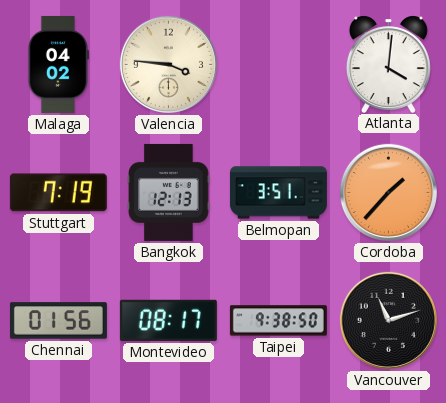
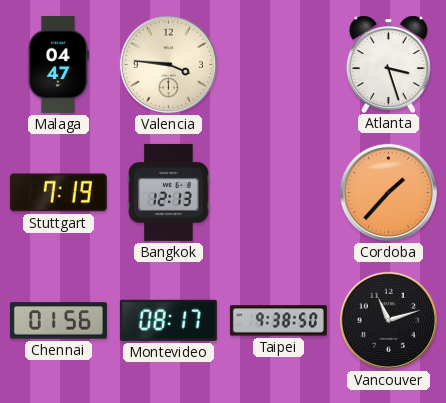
Malaga: 04:02 -> 04:47
Atlanta: 4:01 -> 3:27
Belmopan: 3:51 -> none
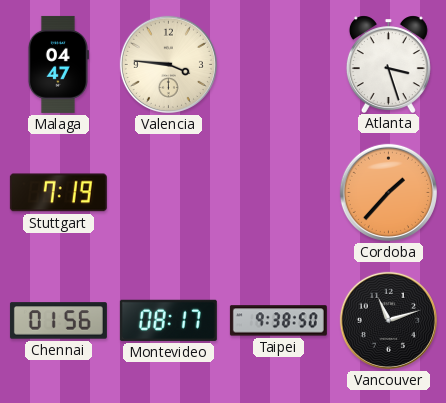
Bangkok: 12:13 -> none
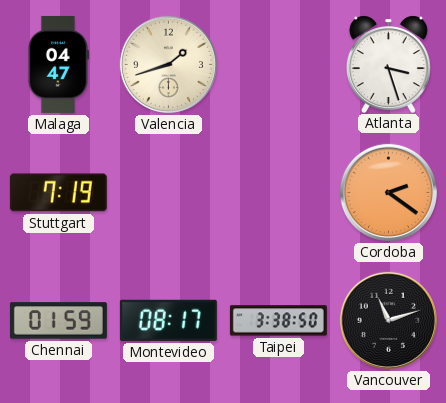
Valencia: 3:46 -> 1:42
Cordoba: 1:37 -> 2:21
Chennai: 01:56 -> 01:59
Taipei: 9:38 -> 3:38
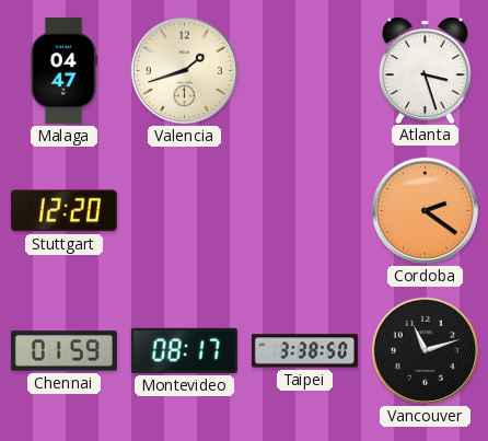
Stuttgart: 7:19 -> 12:20
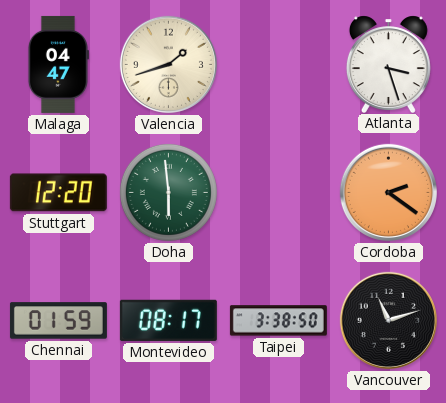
Doha: none -> 5:59
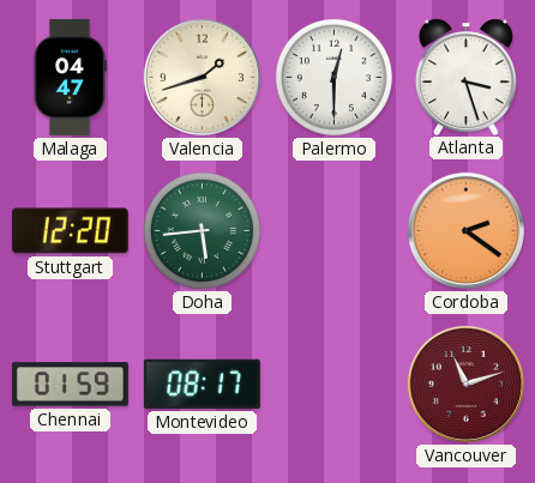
Palermo: none -> 12:30
Doha: 5:59 -> 5:44
Taipei: 3:38 -> none
Vancouver dial: black -> burgundy
